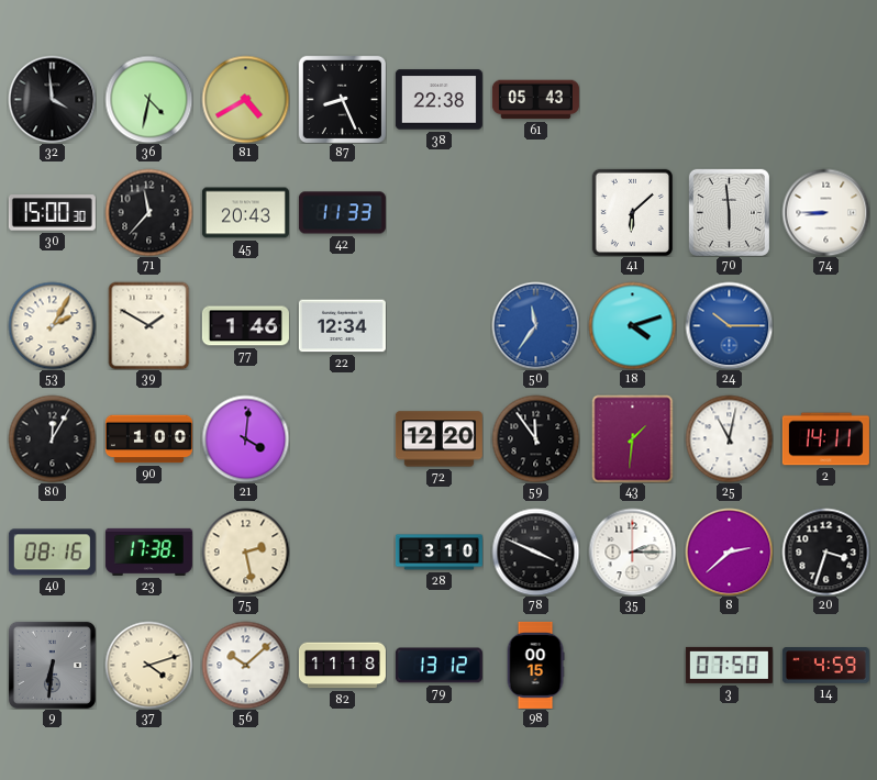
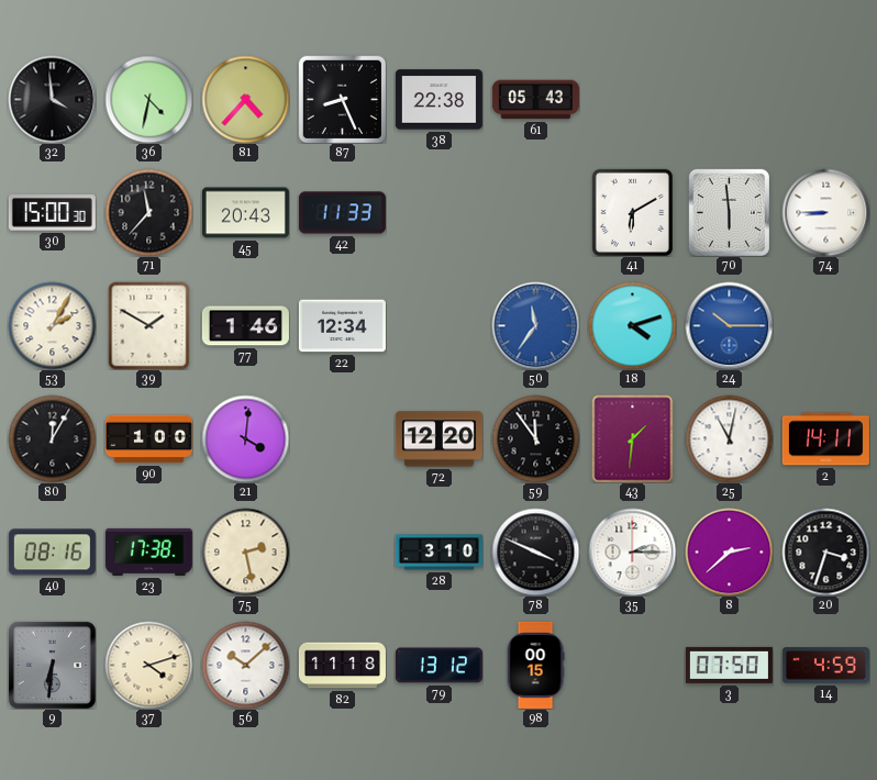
81: 4:40 -> 4:37
41: 6:08 -> 6:10
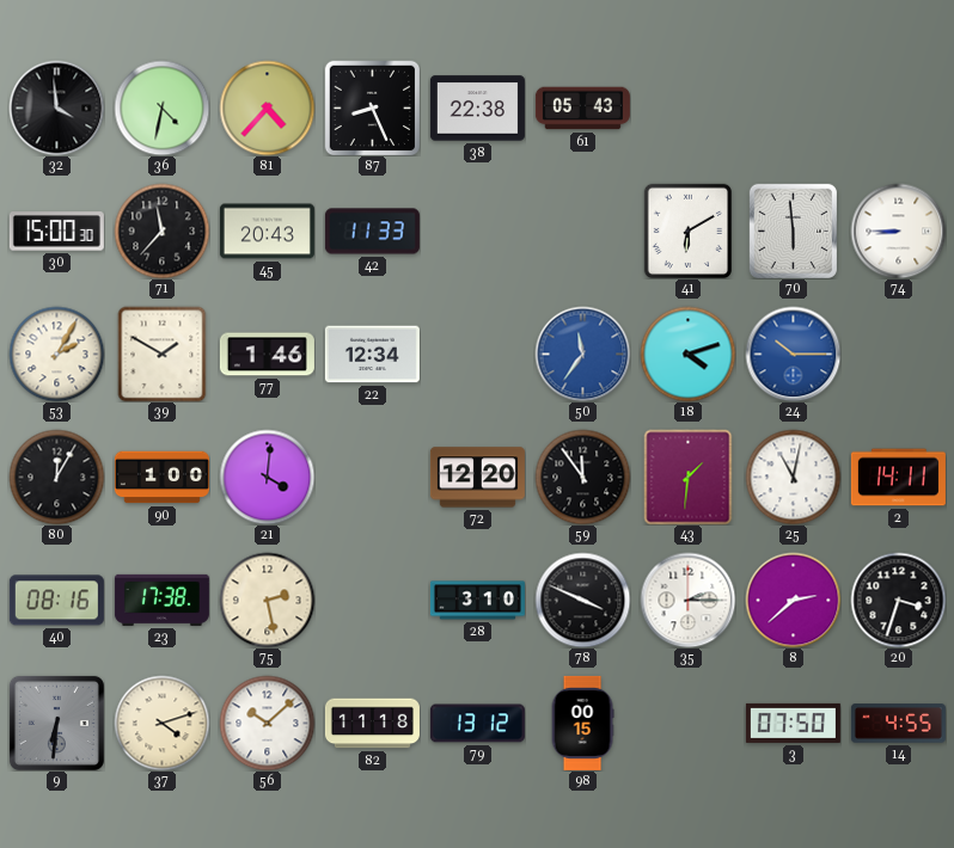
14: 4:59 -> 4:55
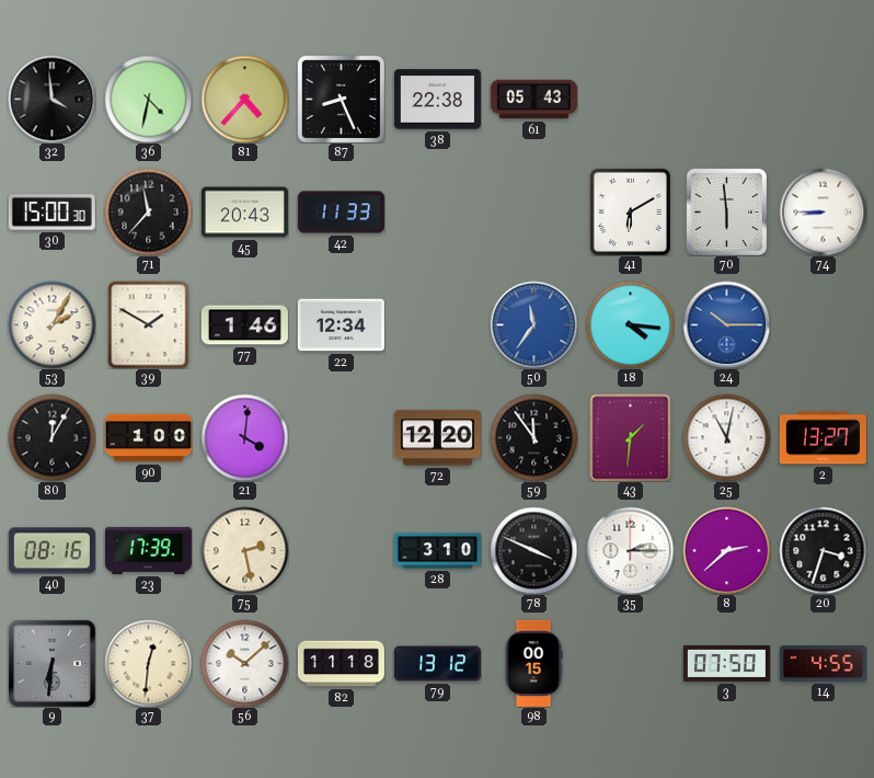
18: 4:12 -> 4:16
2: 14:11 -> 13:27
23: 17:38 -> 17:39
37: 4:12 -> 12:31
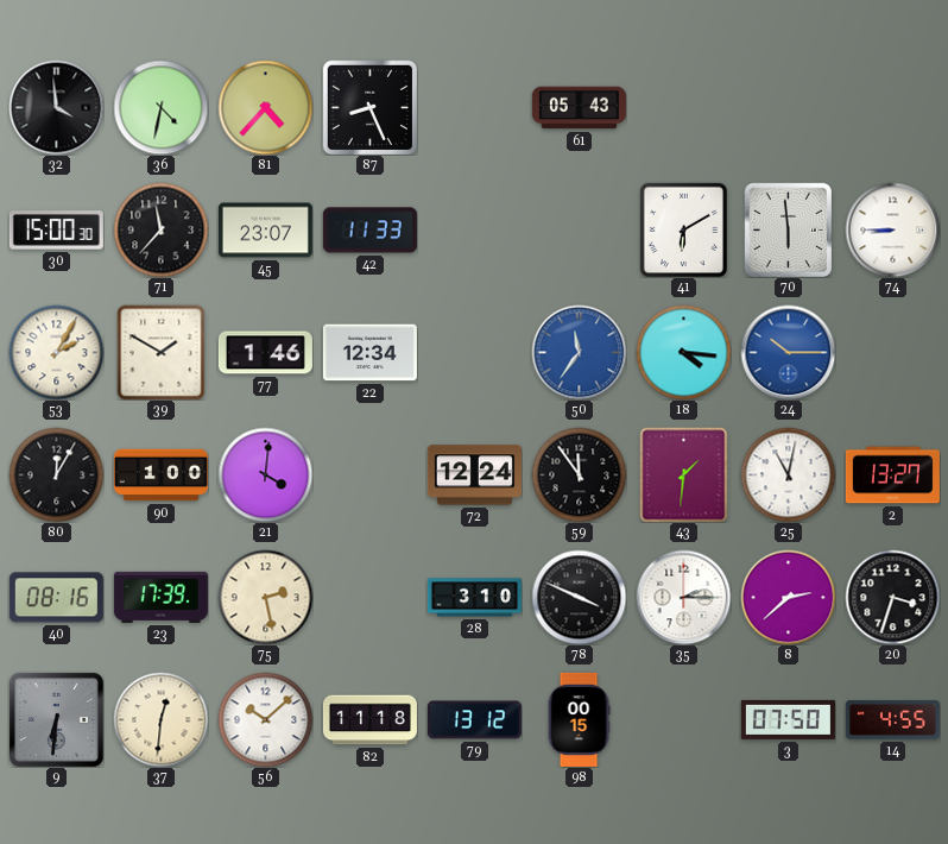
38: 22:38 -> none
45: 20:43 -> 23:07
72: 12:20 -> 12:24
